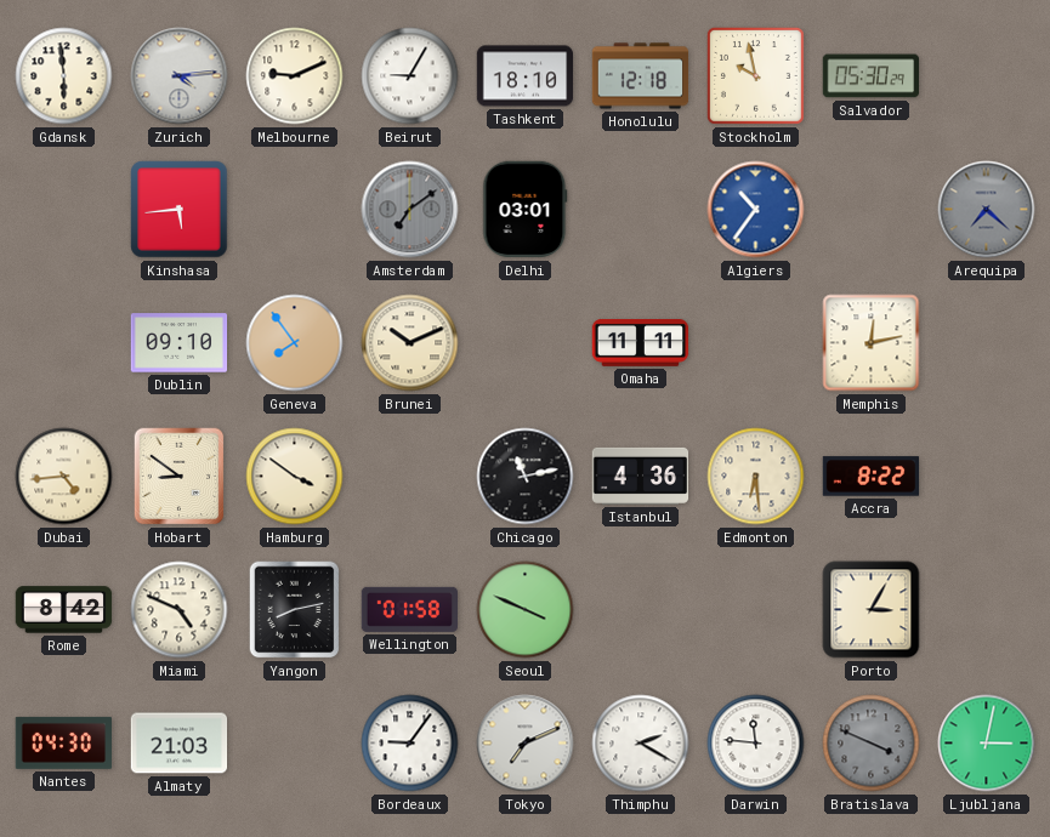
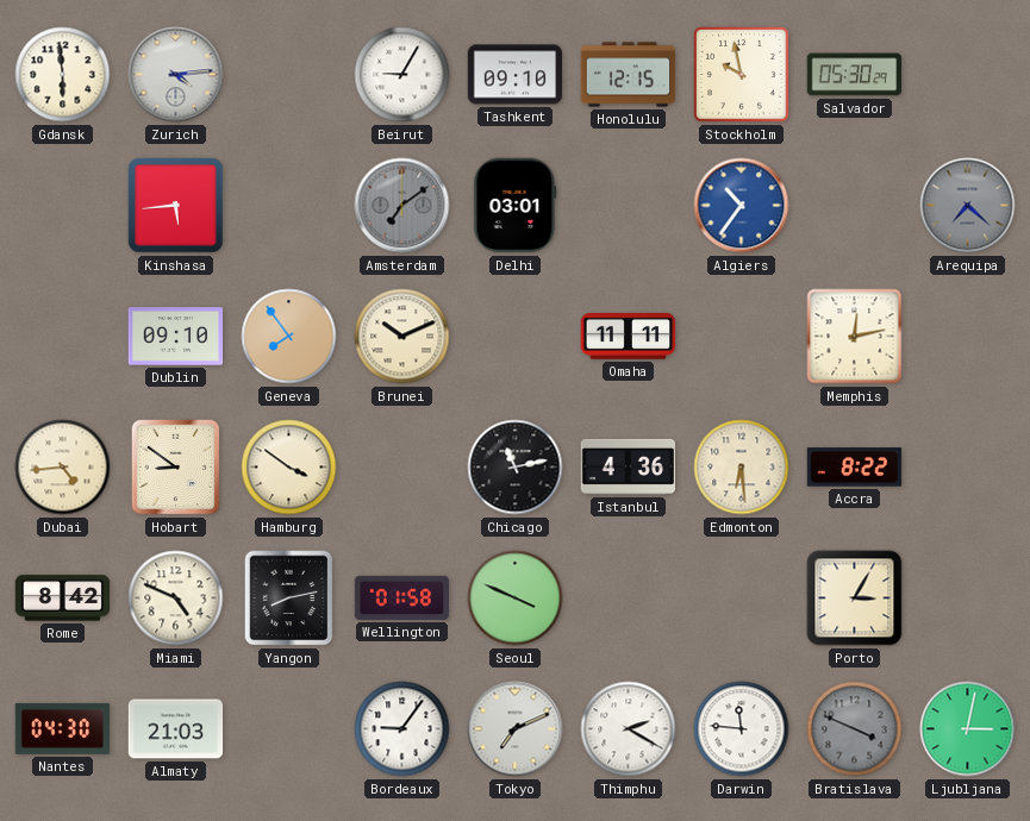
Melbourne: 9:11 -> none
Tashkent: 18:10 -> 09:10
Honolulu: 12:18 -> 12:15
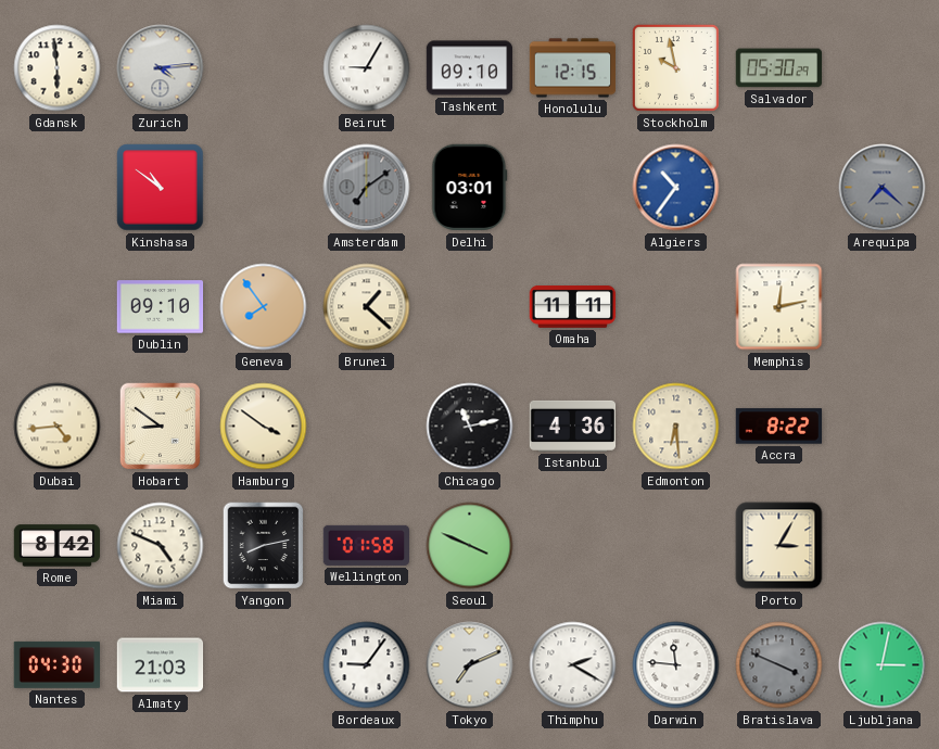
Kinshasa: 5:44 -> 10:51
Brunei: 10:11 -> 1:22
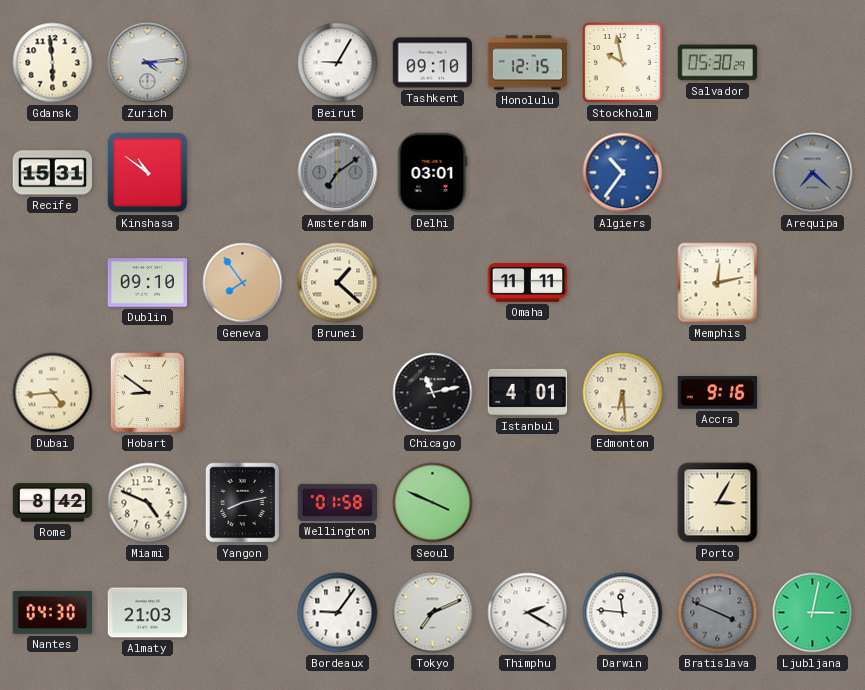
Recife: none -> 15:31
Hamburg: 3:51 -> none
Istanbul: 4:36 -> 4:01
Accra: 8:22 -> 9:16
